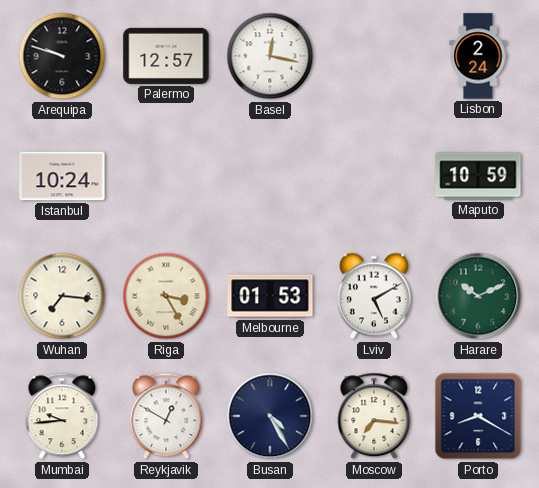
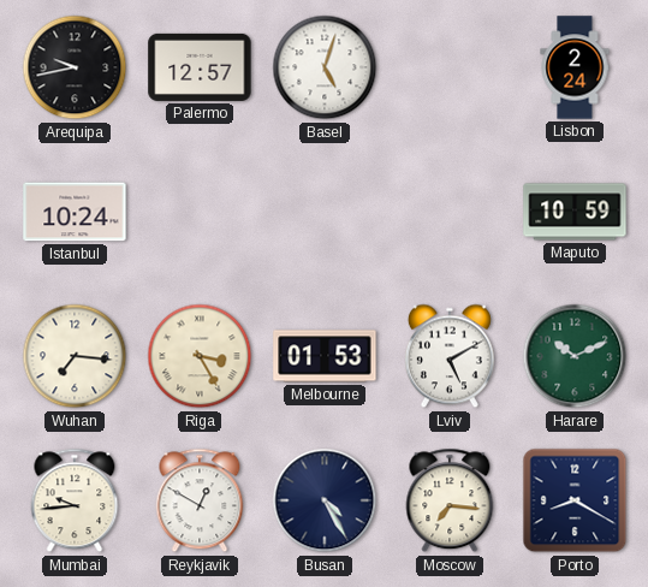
Arequipa: 9:48 -> 9:43
Basel: 12:17 -> 5:03
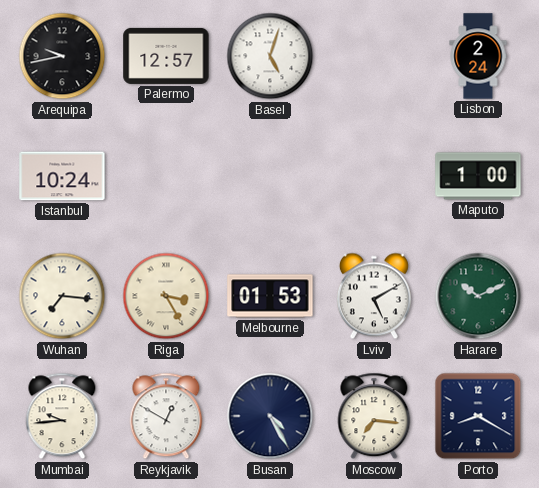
Maputo: 10:59 -> 1:00
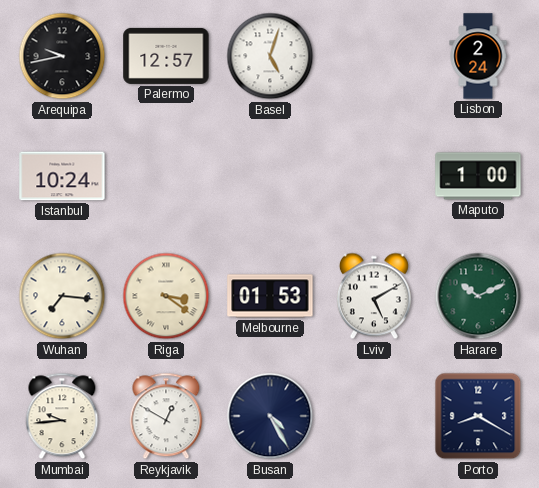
Riga: 3:25 -> 3:21
Moscow: 7:16 -> none
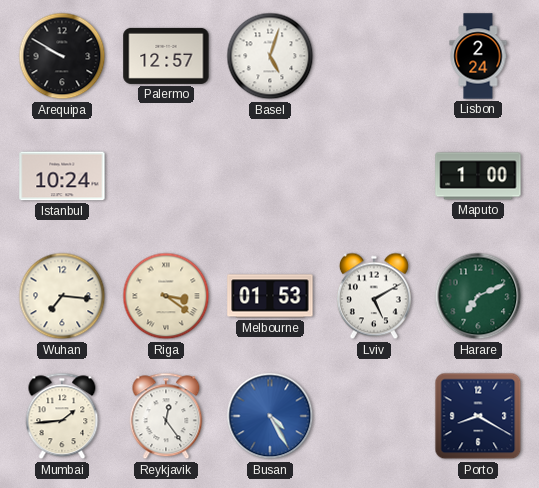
Arequipa: 9:43 -> 9:50
Harare: 10:11 -> 7:11
Mumbai: 9:44 -> 1:44
Reykjavik: 12:50 -> 12:24
Busan dial: navy -> blue
